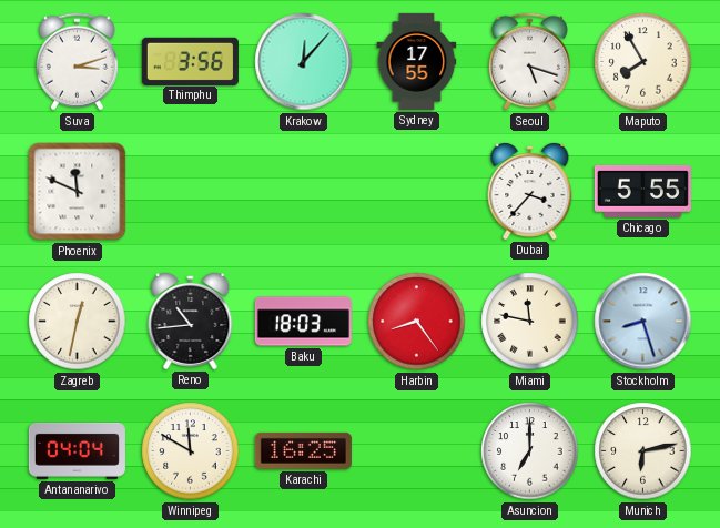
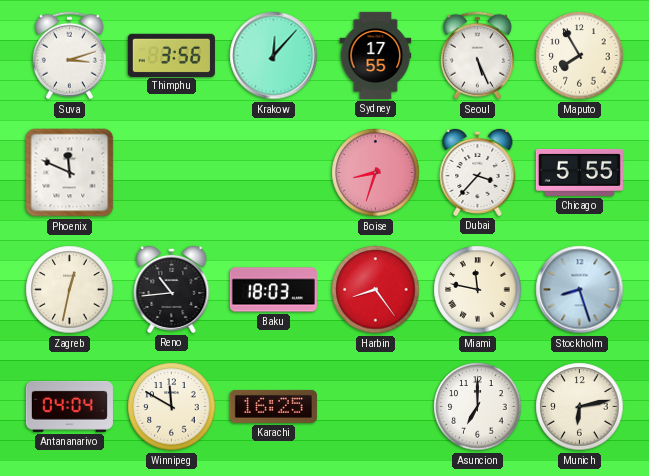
Seoul: 5:18 -> 5:26
Boise: none -> 8:33
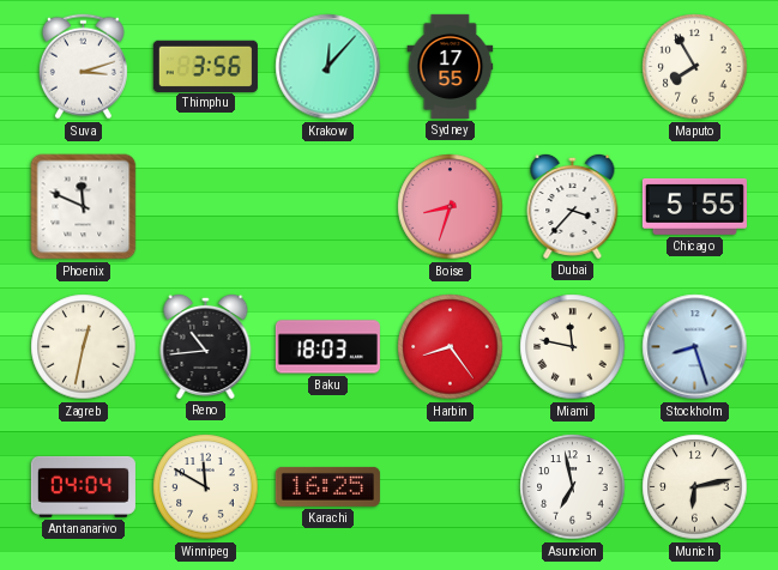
Seoul: 5:26 -> none
Asuncion: 7:00 -> 6:58
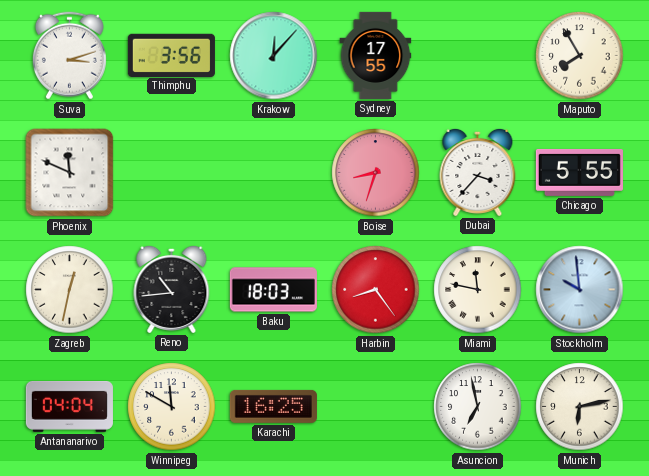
Stockholm: 8:27 -> 9:59
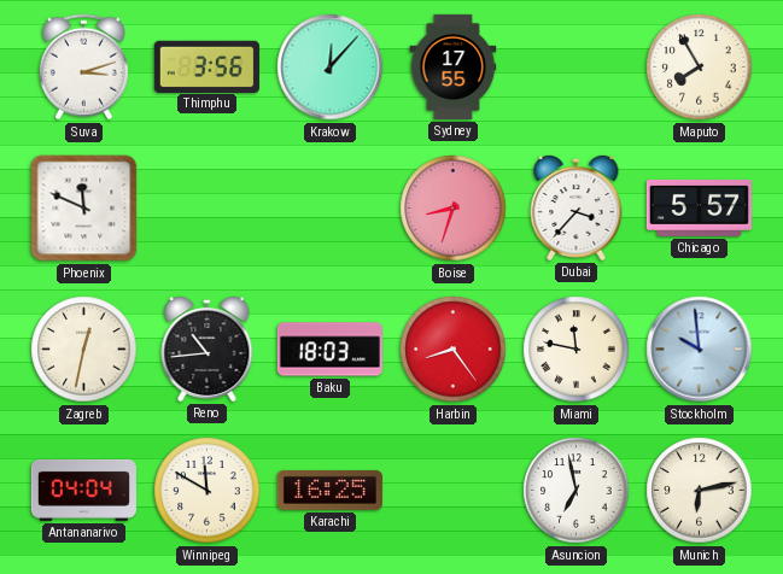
Chicago: 5:55 -> 5:57
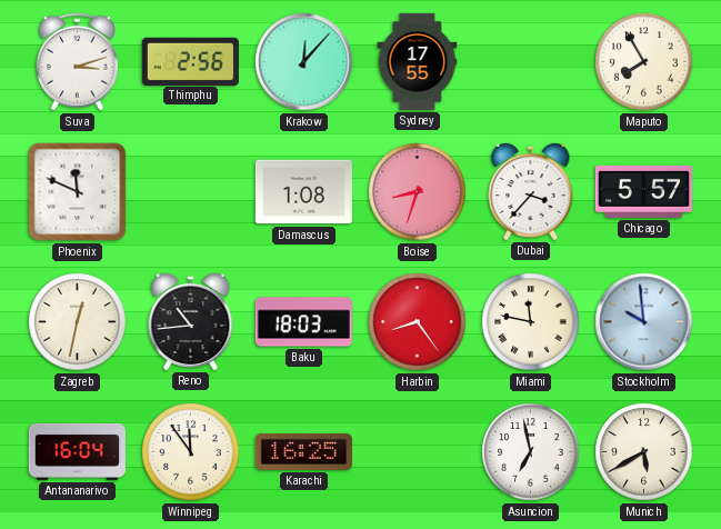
Thimphu: 3:56 -> 2:56
Damascus: none -> 1:08
Antananarivo: 04:04 -> 16:04
Winnipeg: 11:50 -> 11:54
Munich: 6:13 -> 5:40
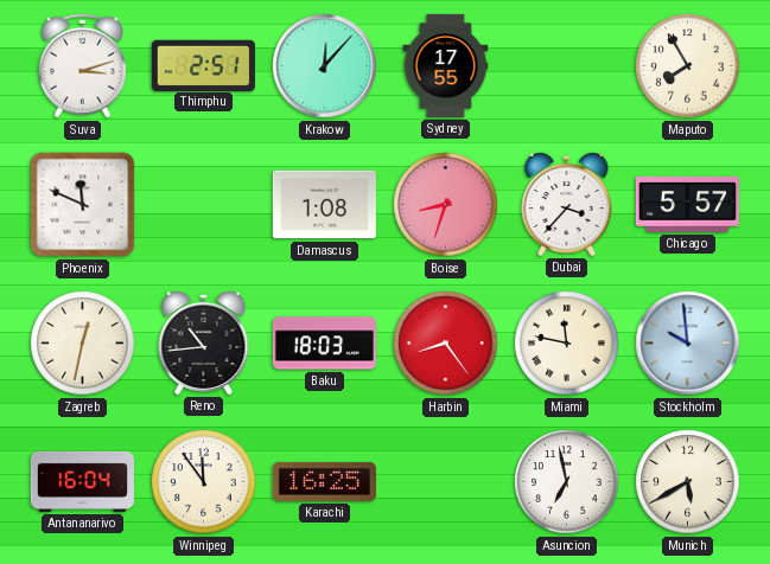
Thimphu: 2:56 -> 2:51
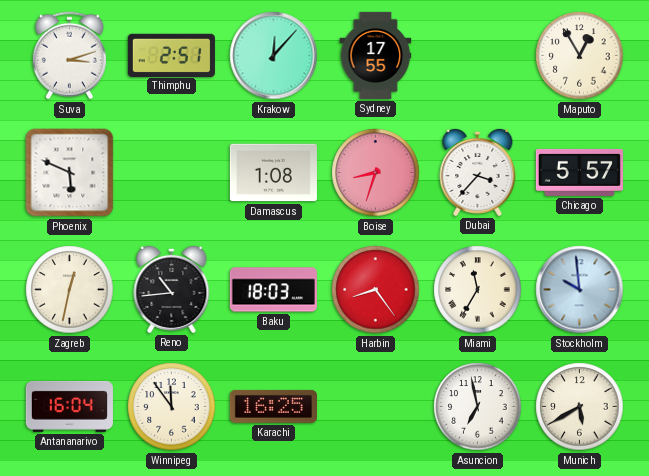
Maputo: 7:55 -> 12:55
Phoenix: 11:49 -> 5:49
Miami: 11:47 -> 11:35
